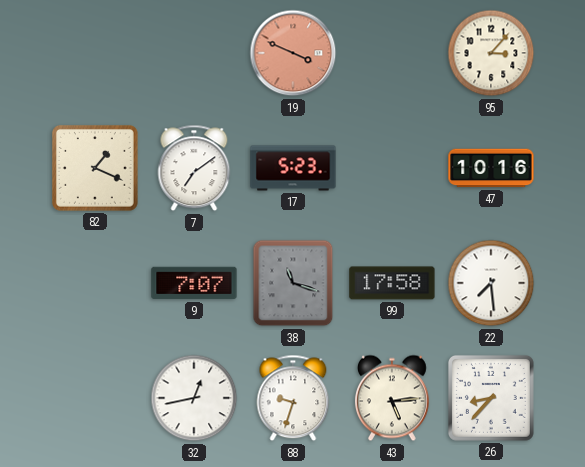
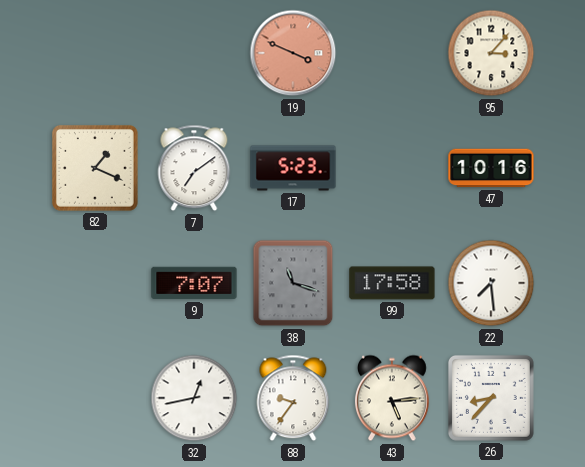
88: 9:33 -> 9:36
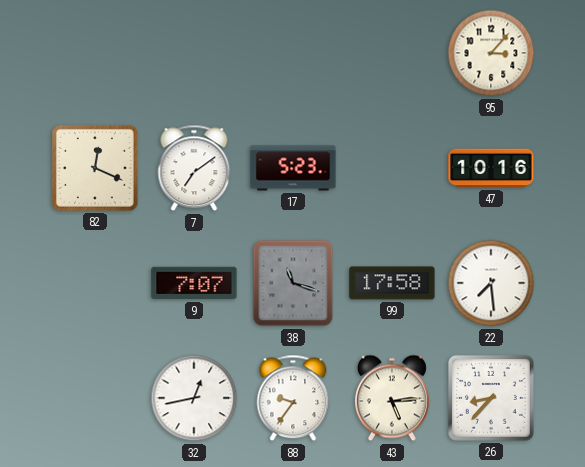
19: 3:49 -> none
82: 1:19 -> 12:19
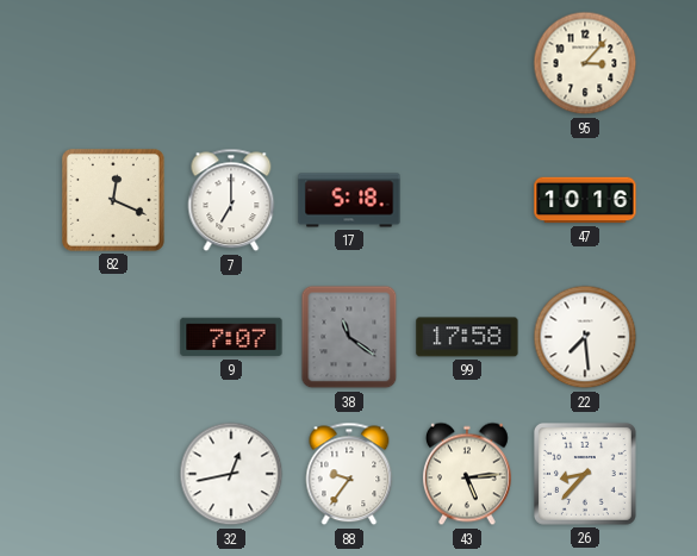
7: 7:09 -> 7:00
17: 5:23 -> 5:18
38: 11:18 -> 11:21
